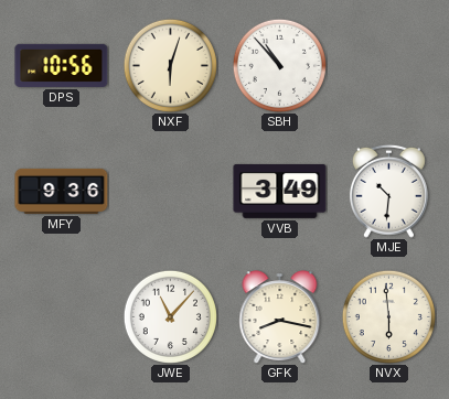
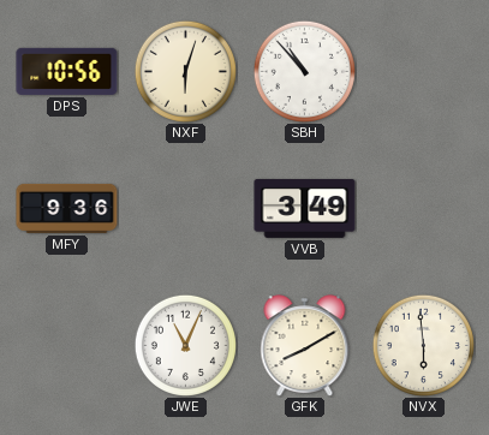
MJE: 10:31 -> none
JWE: 11:07 -> 11:04
GFK: 8:17 -> 8:10
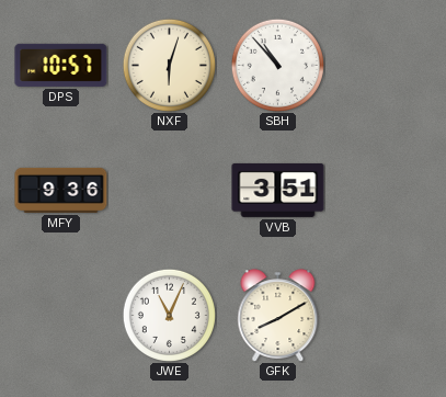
DPS: 10:56 -> 10:57
VVB: 3:49 -> 3:51
NVX: 5:59 -> none
